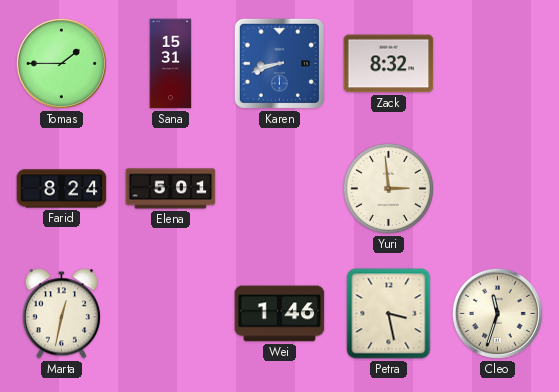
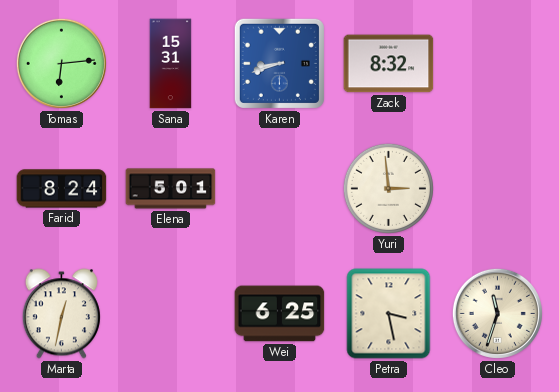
Tomas: 1:45 -> 6:14
Wei: 1:46 -> 6:25
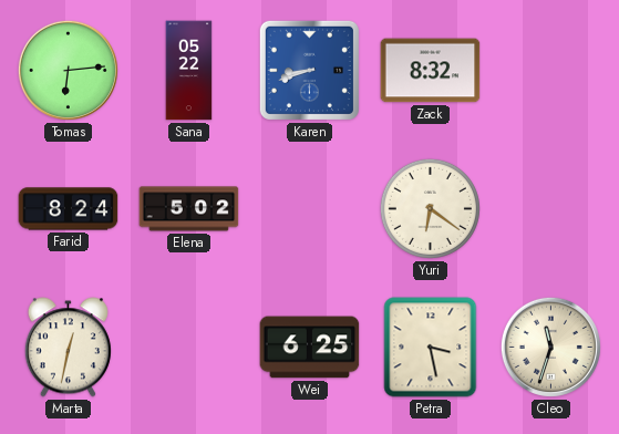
Sana: 15:31 -> 05:22
Elena: 5:01 -> 5:02
Yuri: 2:59 -> 6:21
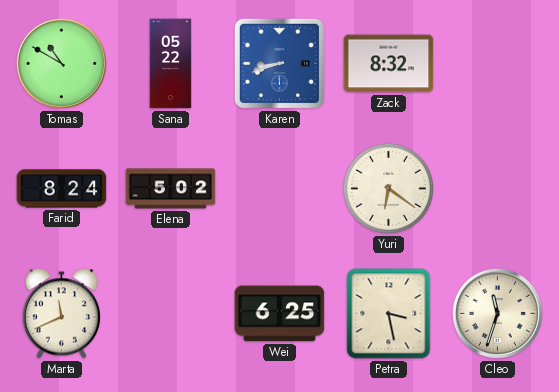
Tomas: 6:14 -> 10:50
Marta: 12:32 -> 11:41
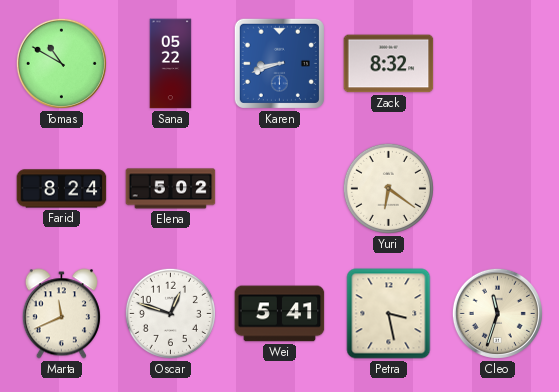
Oscar: none -> 12:48
Wei: 6:25 -> 5:41
